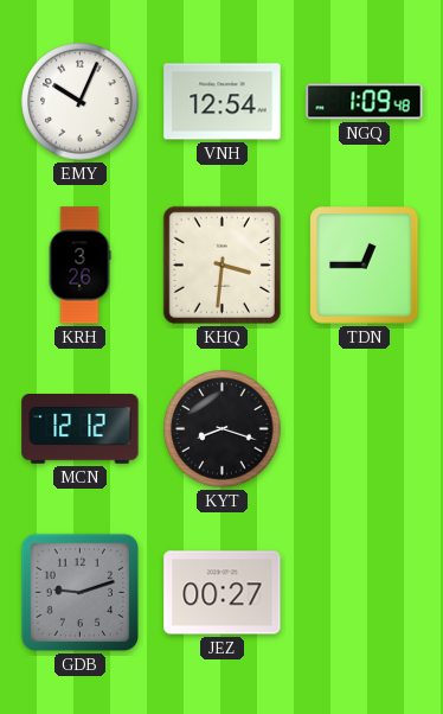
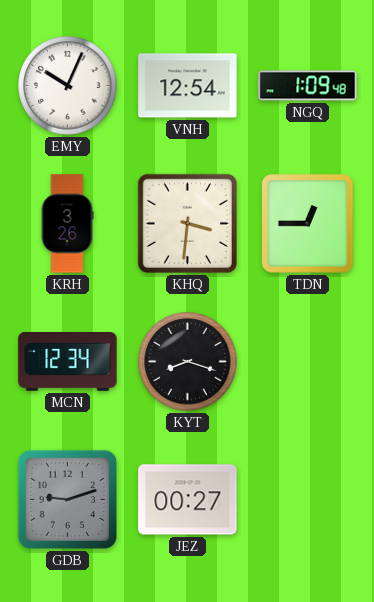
MCN: 12:12 -> 12:34
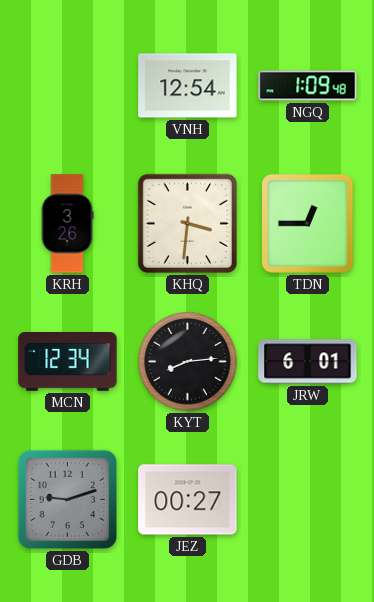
EMY: 10:04 -> none
KYT: 8:18 -> 8:14
JRW: none -> 6:01
